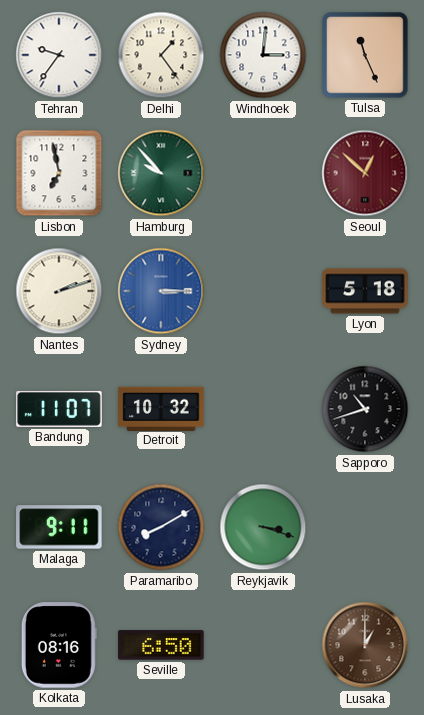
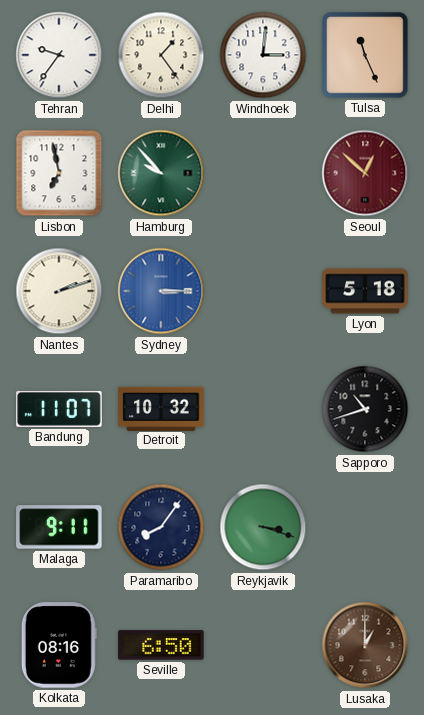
Paramaribo: 8:10 -> 8:06
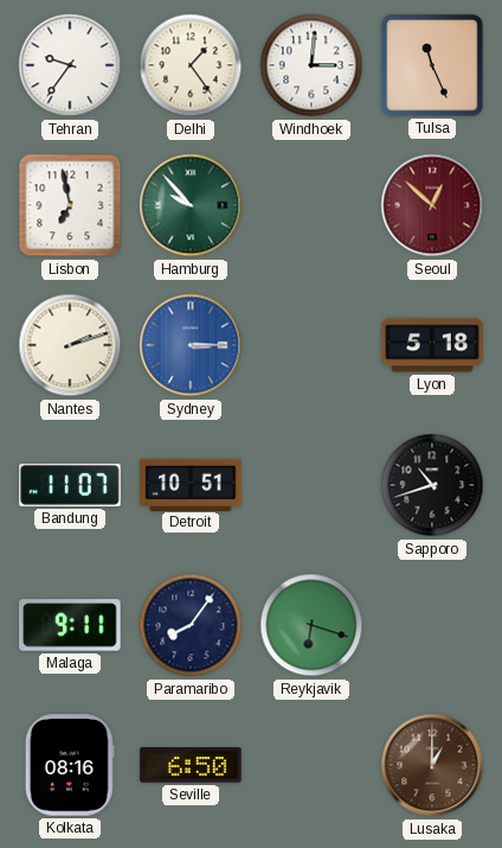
Detroit: 10:32 -> 10:51
Reykjavik: 3:18 -> 6:18
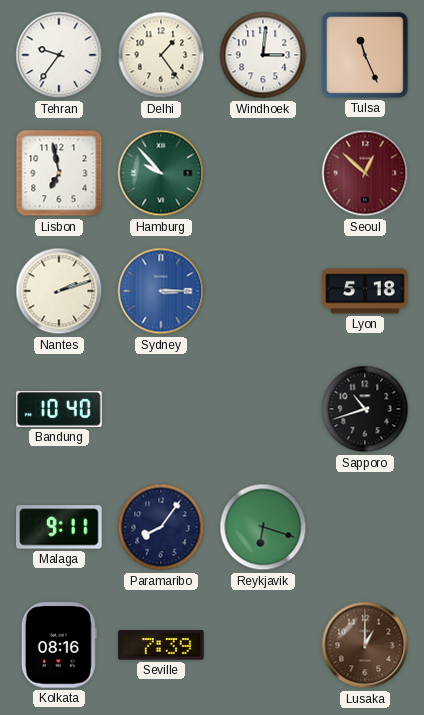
Bandung: 11:07 -> 10:40
Detroit: 10:51 -> none
Seville: 6:50 -> 7:39
